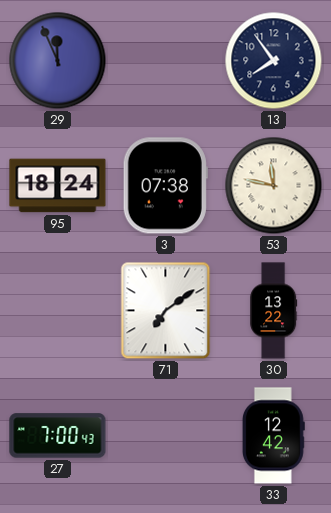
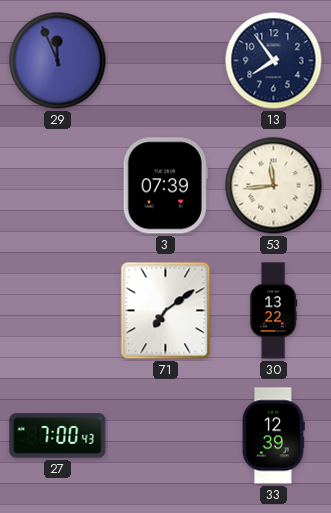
95: 18:24 -> none
3: 07:38 -> 07:39
53: 11:47 -> 11:44
33: 12:42 -> 12:39
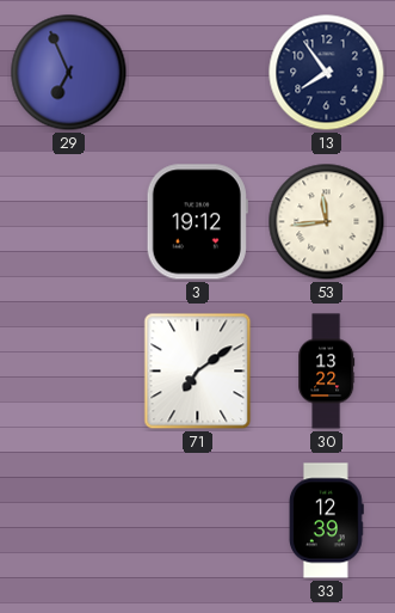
29: 11:56 -> 6:56
3: 07:39 -> 19:12
27: 7:00 -> none
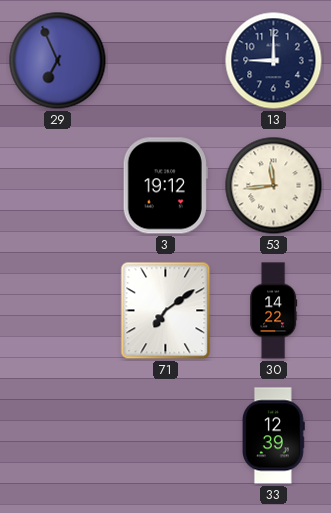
13: 7:54 -> 9:00
30: 13:22 -> 14:22
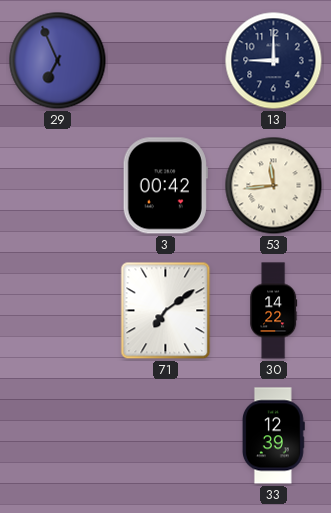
3: 19:12 -> 00:42
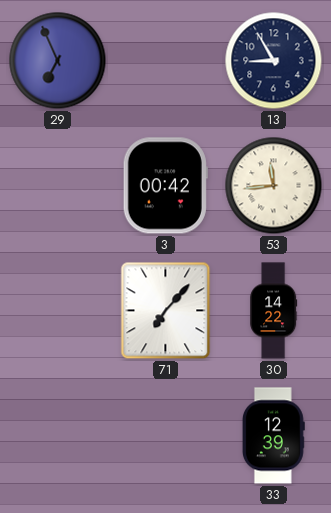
13: 9:00 -> 8:55
71: 7:09 -> 7:07
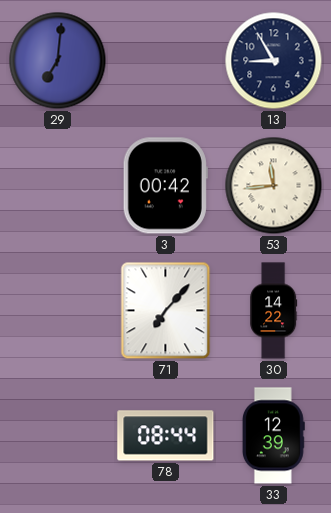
29: 6:56 -> 7:01
78: none -> 08:44
